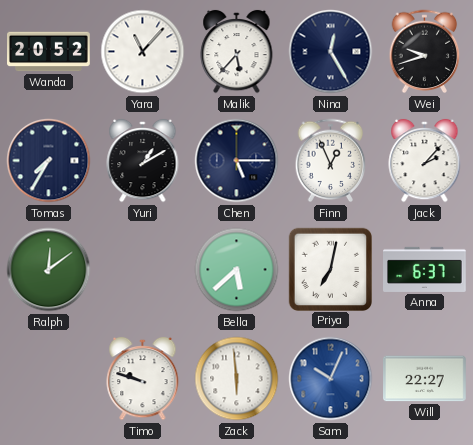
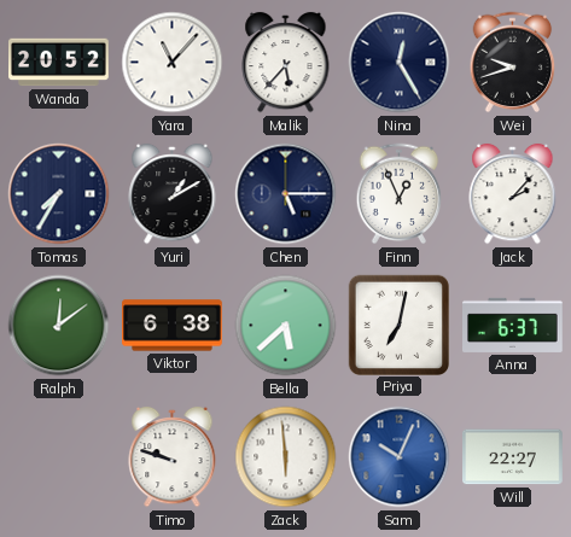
Viktor: none -> 6:38
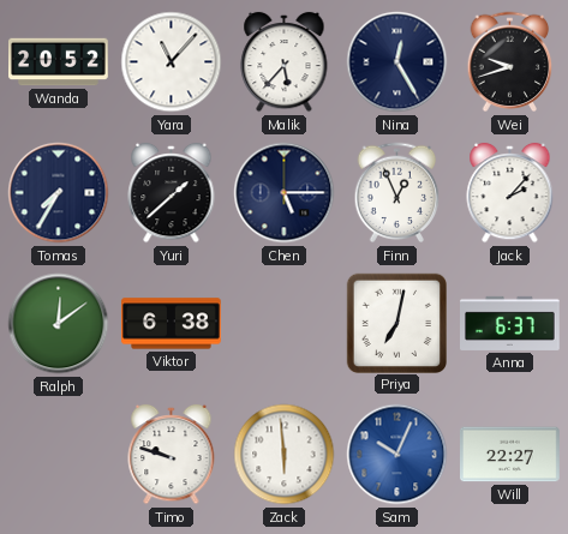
Yuri: 1:10 -> 1:38
Bella: 5:38 -> none
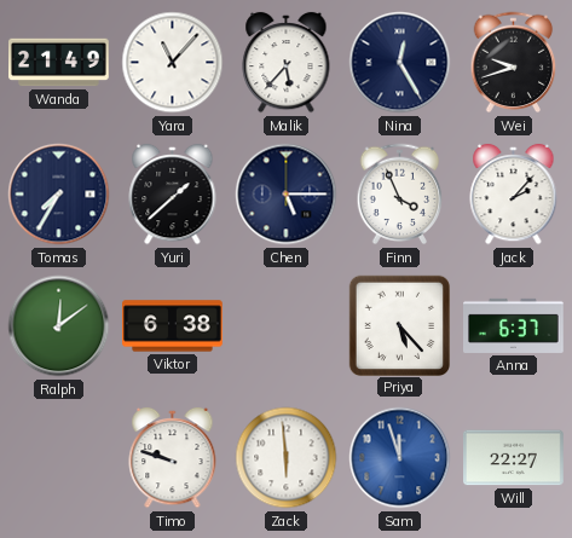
Wanda: 20:52 -> 21:49
Finn: 12:56 -> 3:56
Priya: 7:02 -> 5:23
Sam: 10:04 -> 11:57
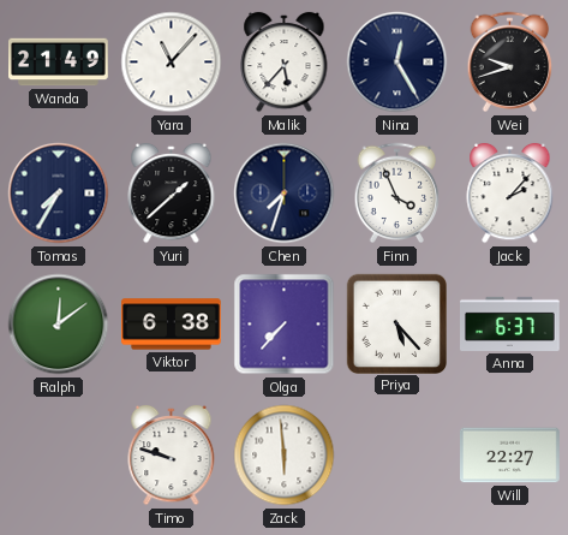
Chen: 5:15 -> 7:33
Olga: none -> 7:37
Sam: 11:57 -> none
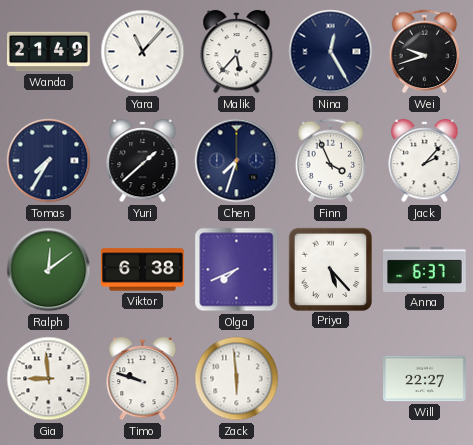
Olga: 7:37 -> 7:41
Gia: none -> 8:59
